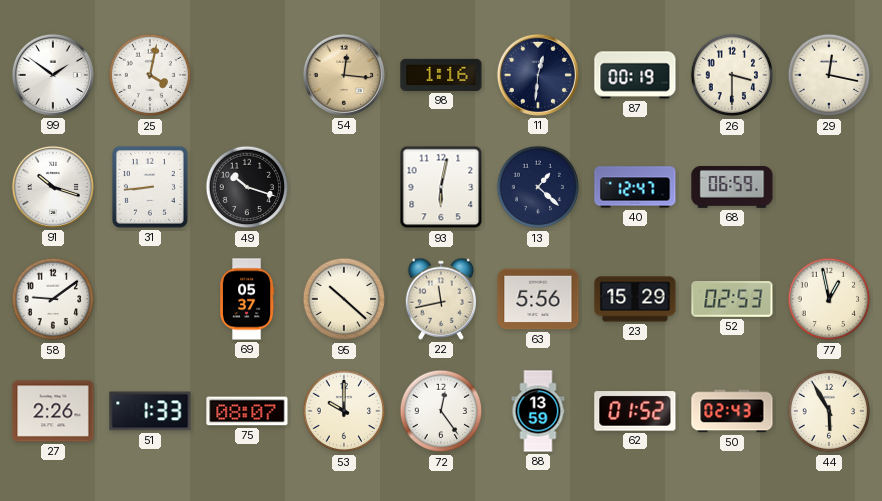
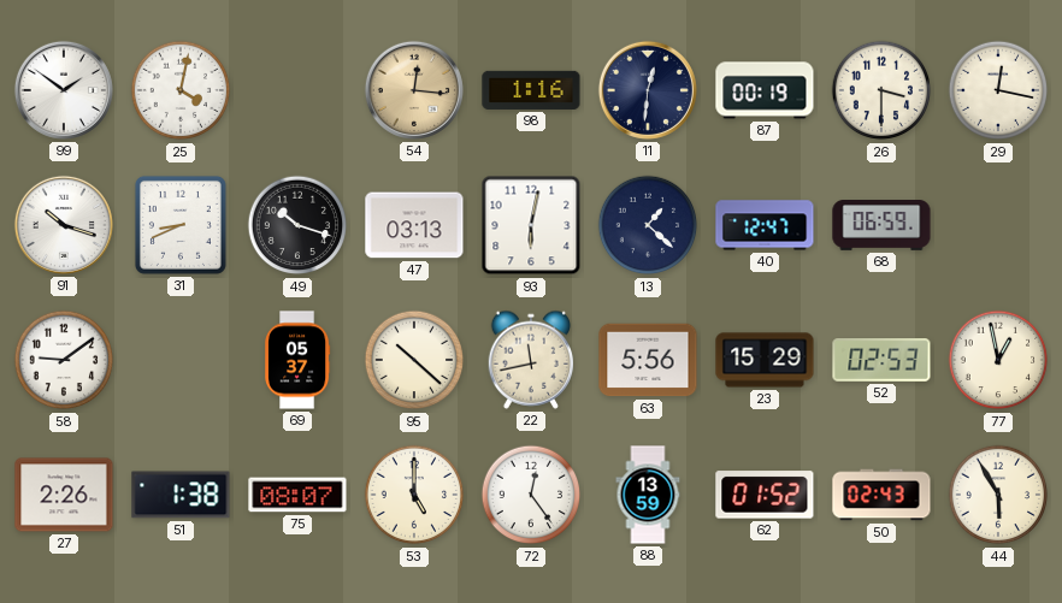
31: 8:44 -> 8:41
47: none -> 03:13
51: 1:33 -> 1:38
53: 10:00 -> 5:00
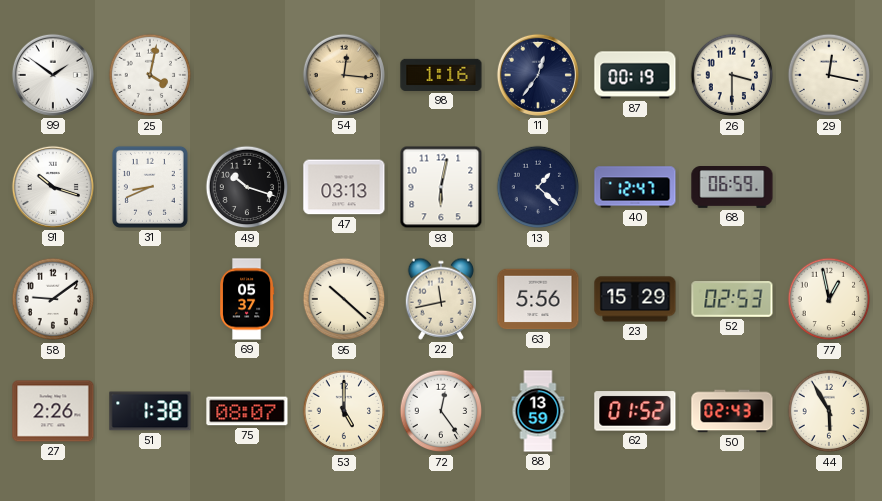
11: 12:31 -> 12:36
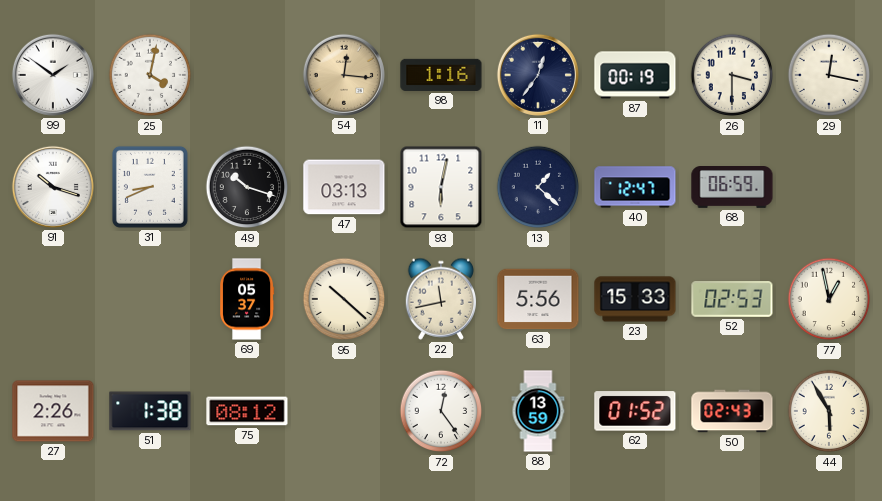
58: 9:09 -> none
23: 15:29 -> 15:33
75: 08:07 -> 08:12
53: 5:00 -> none
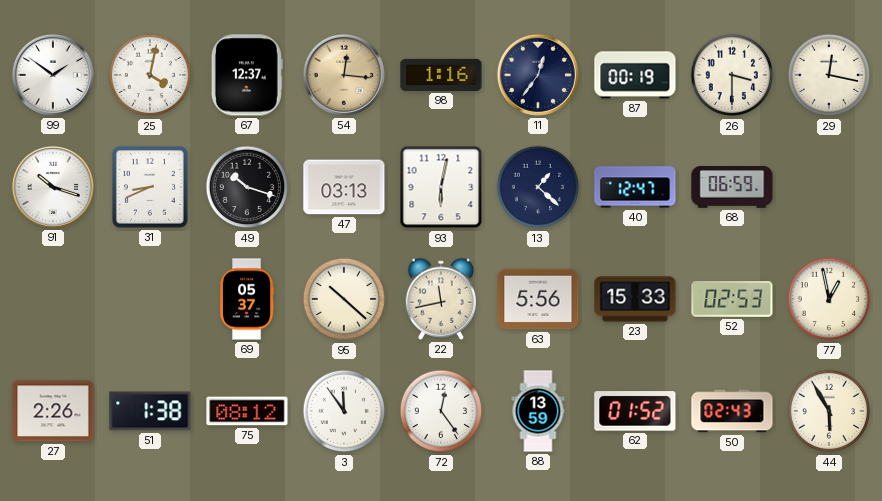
67: none -> 12:37
3: none -> 11:54
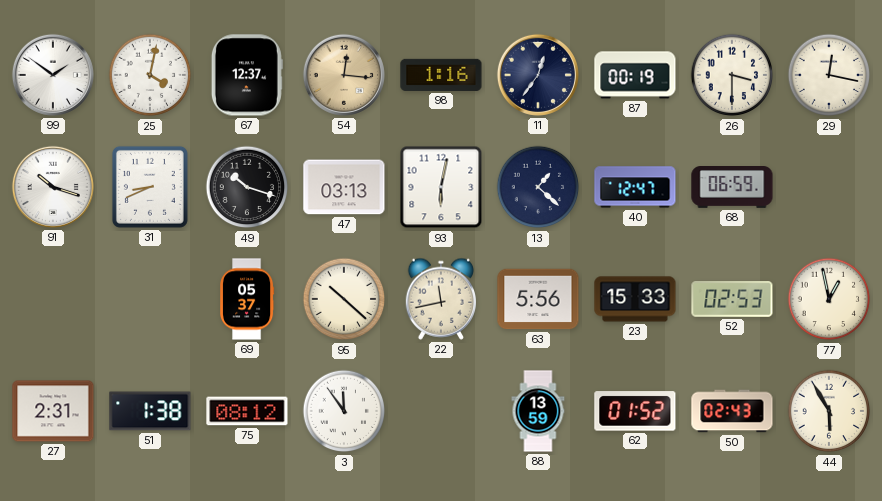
27: 2:26 -> 2:31
72: 12:24 -> none
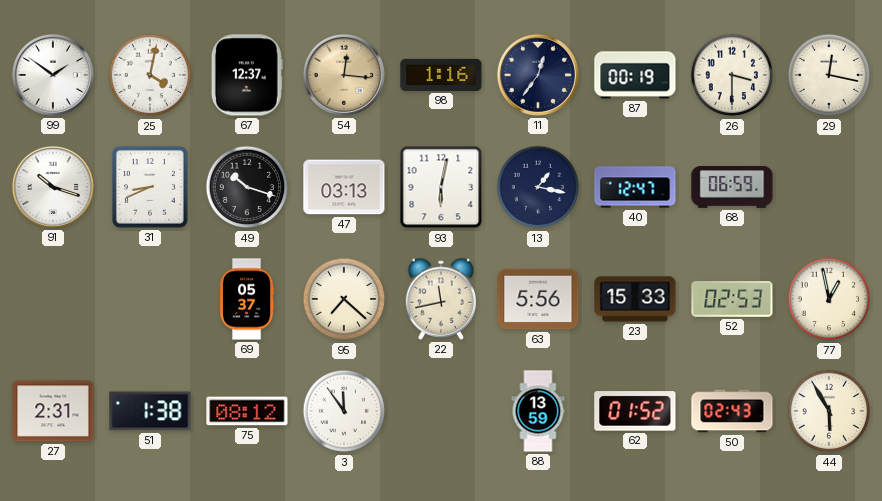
13: 1:22 -> 1:17
95: 10:22 -> 7:22
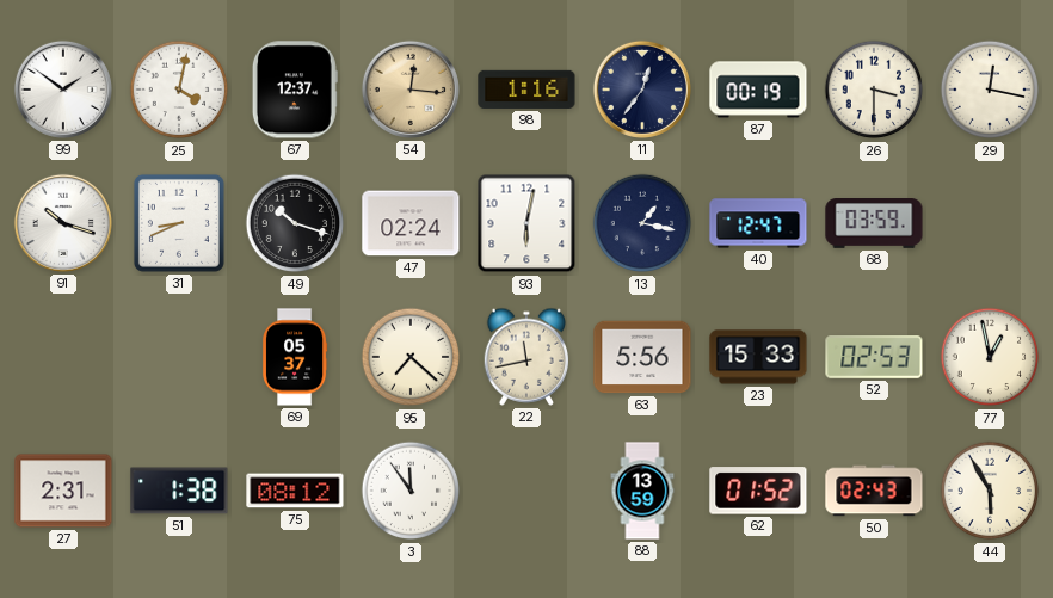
47: 03:13 -> 02:24
68: 06:59 -> 03:59
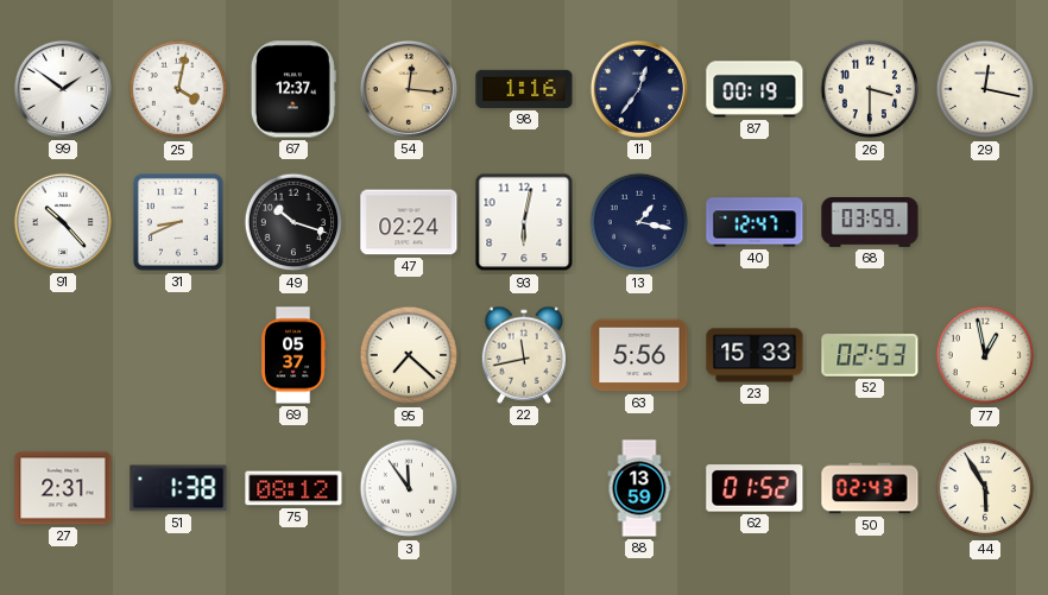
91: 10:18 -> 10:23
